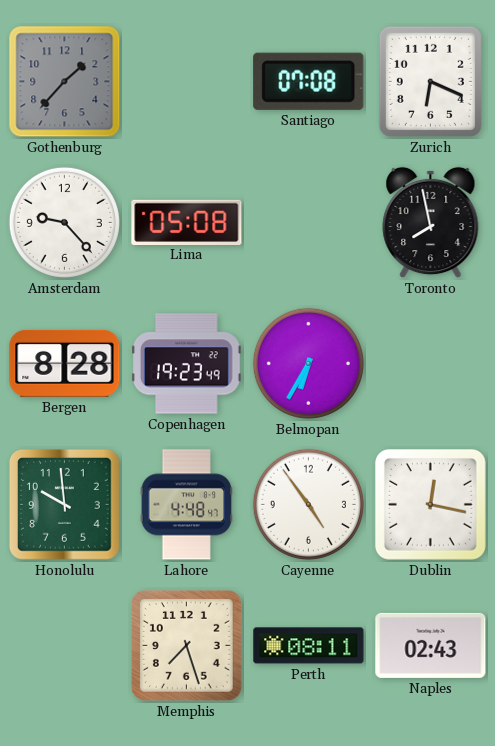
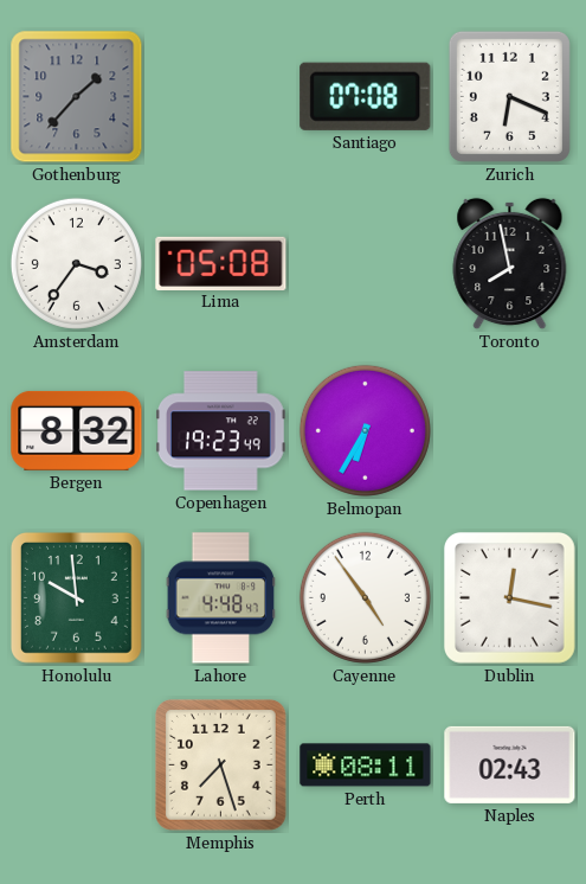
Amsterdam: 9:23 -> 3:36
Bergen: 8:28 -> 8:32
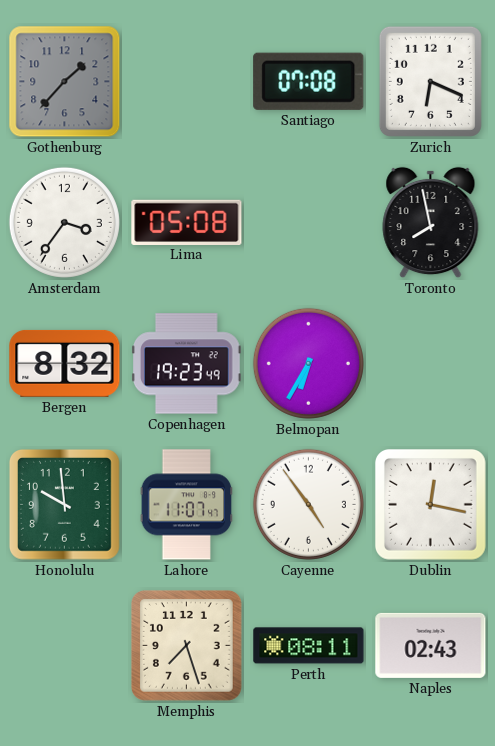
Lahore: 4:48 -> 11:07
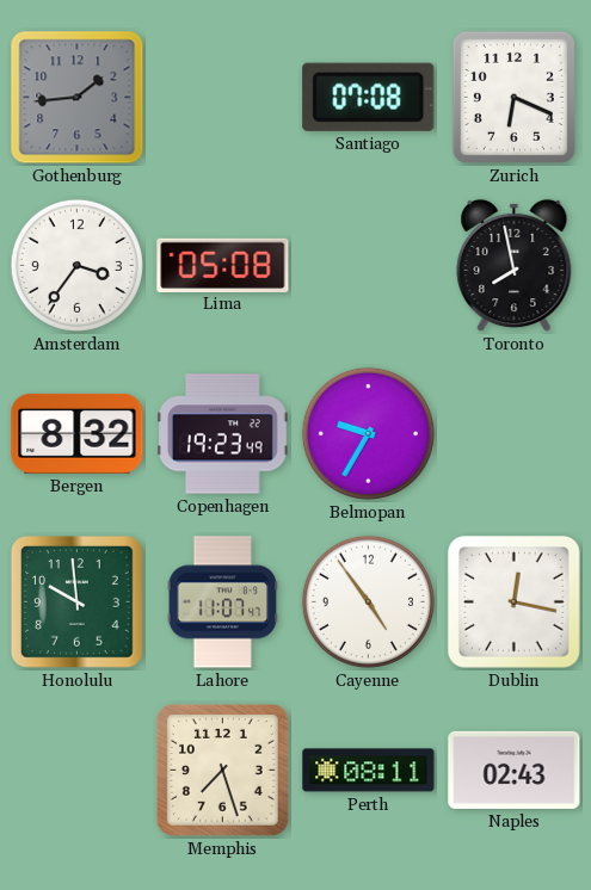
Gothenburg: 1:37 -> 1:44
Belmopan: 6:35 -> 9:35
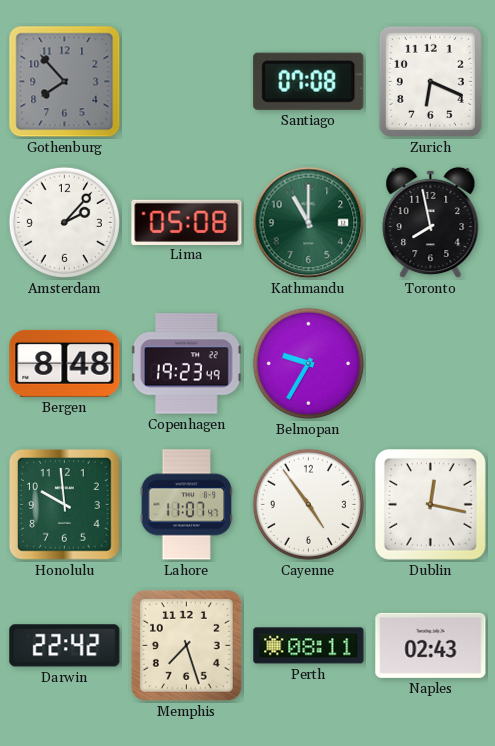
Gothenburg: 1:44 -> 7:53
Amsterdam: 3:36 -> 2:07
Kathmandu: none -> 11:00
Bergen: 8:32 -> 8:48
Darwin: none -> 22:42
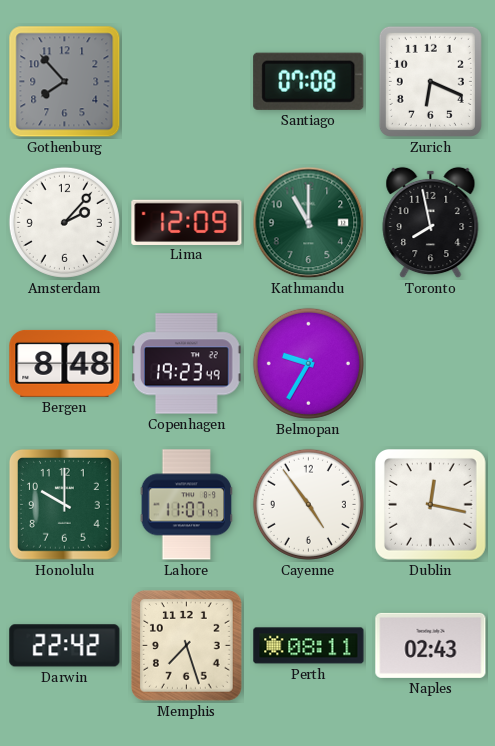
Lima: 05:08 -> 12:09
Honolulu: 9:59 -> 10:00
